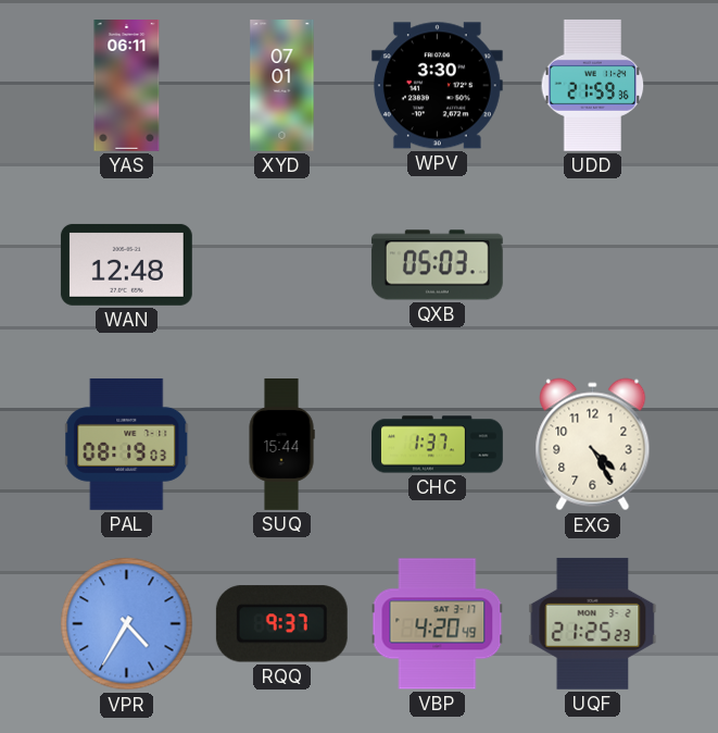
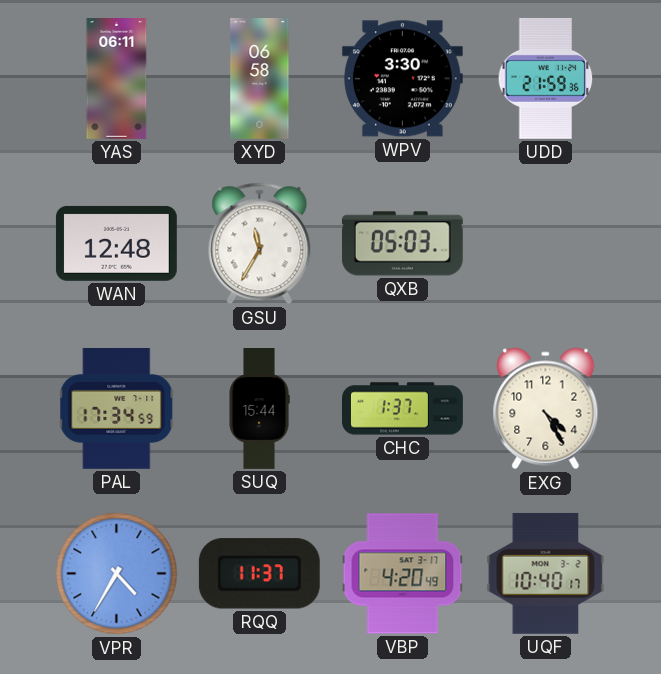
XYD: 07:01 -> 06:58
GSU: none -> 11:35
PAL: 08:19 -> 17:34
RQQ: 9:37 -> 11:37
UQF: 21:25 -> 10:40
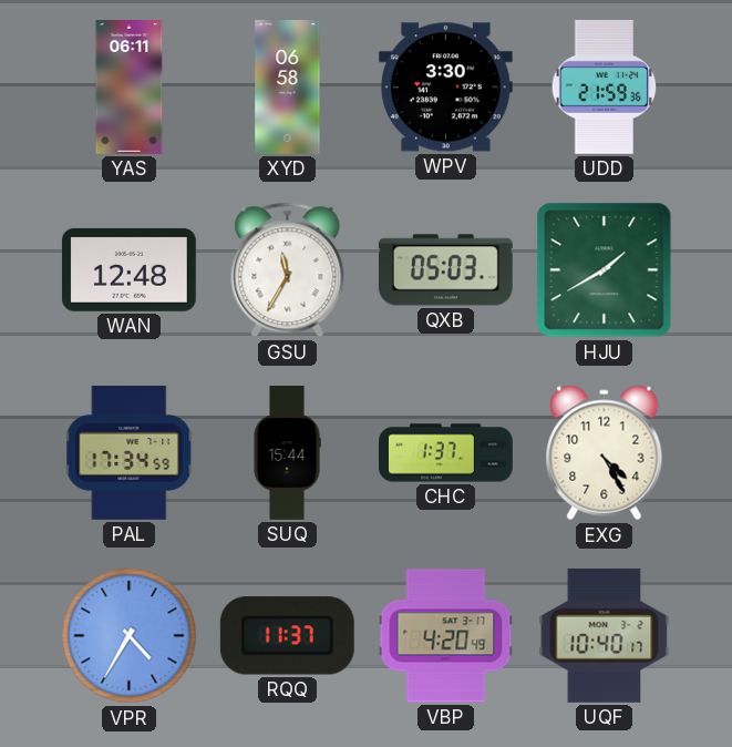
HJU: none -> 1:40
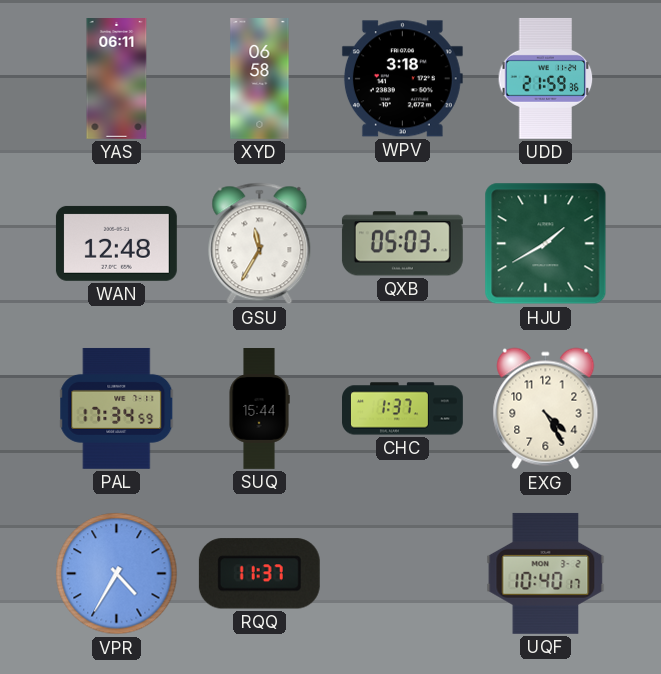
WPV: 3:30 -> 3:18
VBP: 4:20 -> none
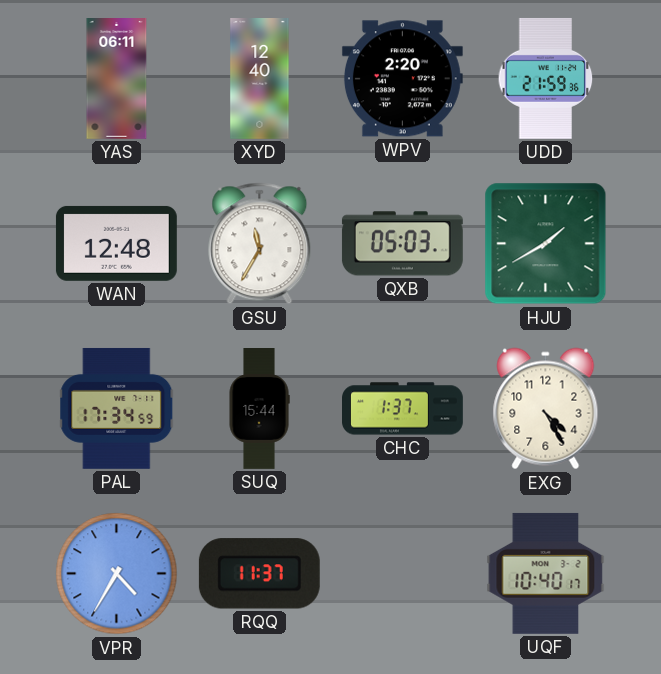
XYD: 06:58 -> 12:40
WPV: 3:18 -> 2:20
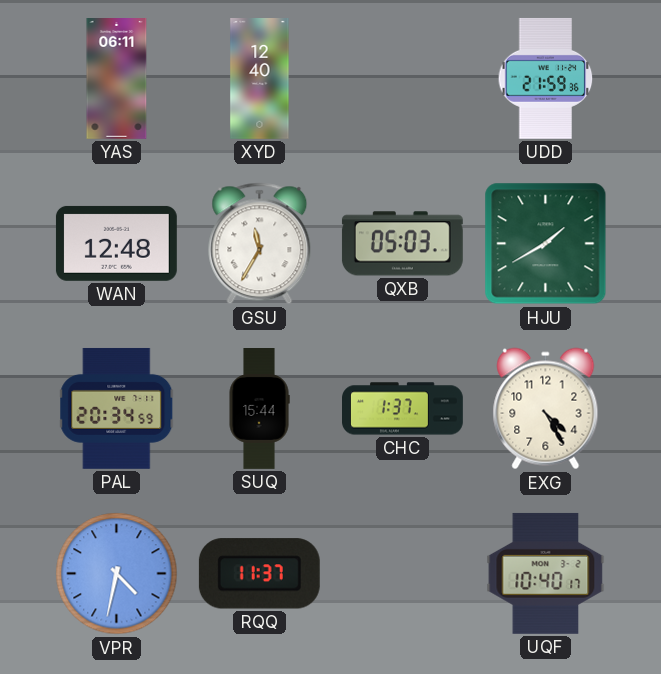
WPV: 2:20 -> none
PAL: 17:34 -> 20:34
VPR: 4:35 -> 4:32
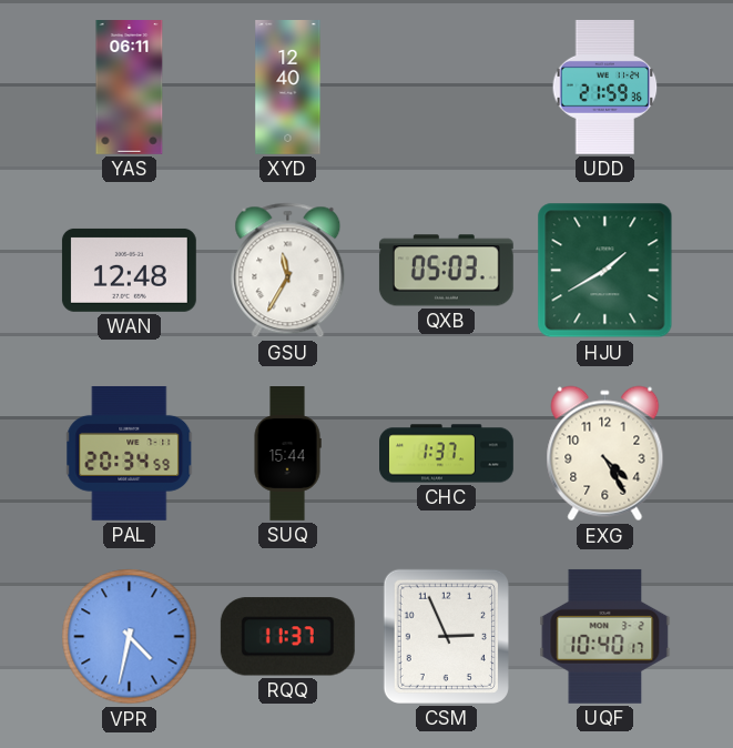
CSM: none -> 2:56
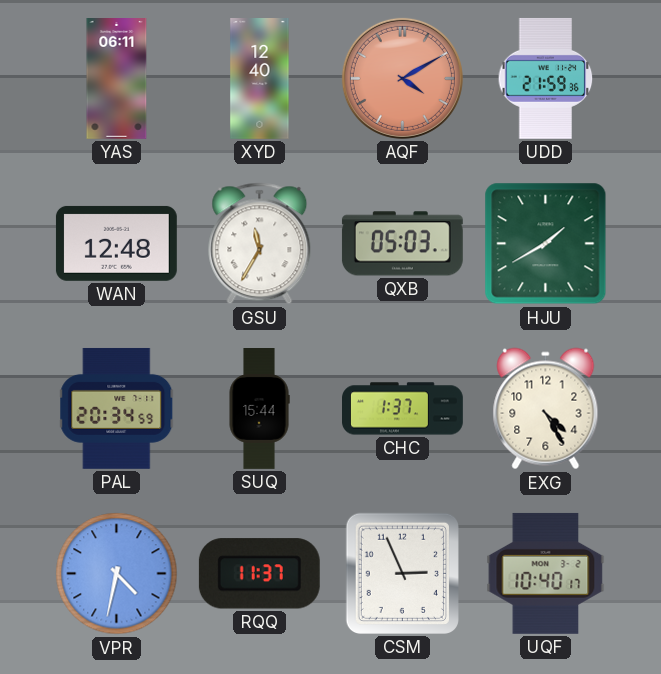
AQF: none -> 4:10
